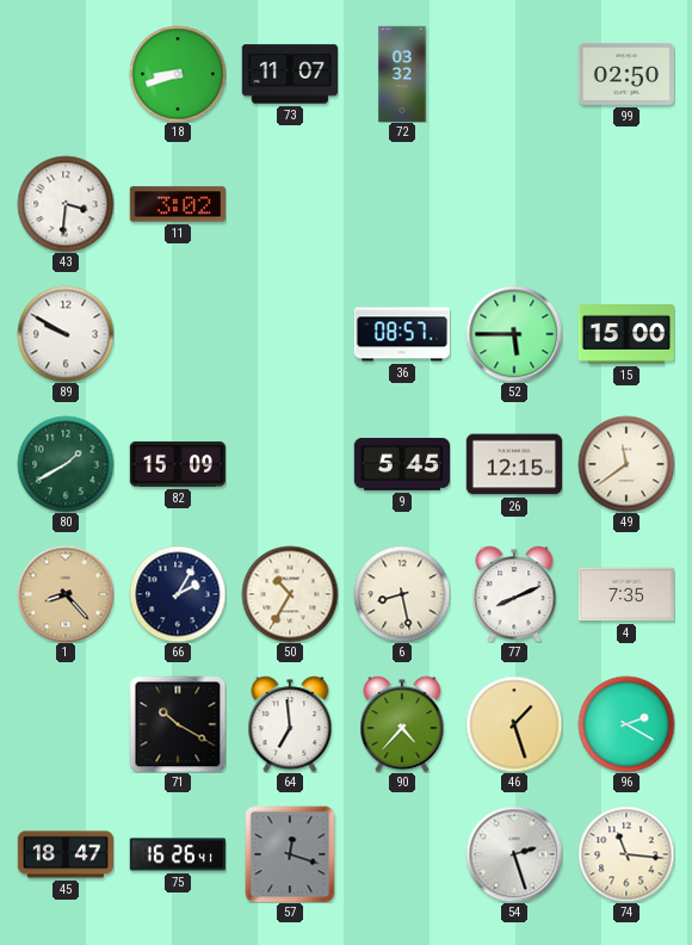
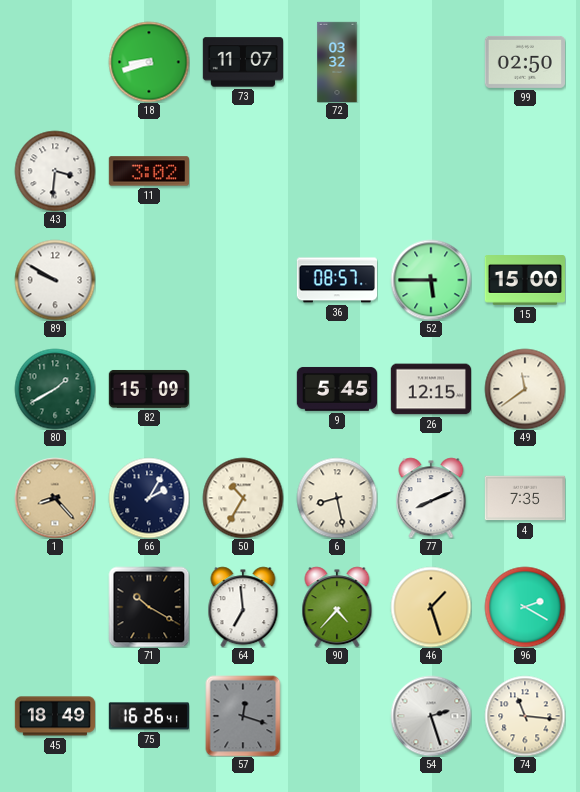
45: 18:47 -> 18:49
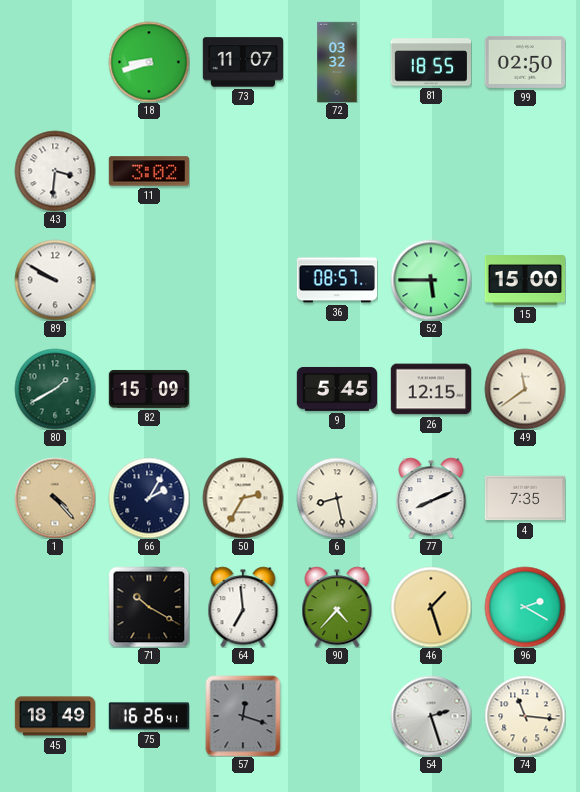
81: none -> 18:55
1: 8:23 -> 4:23
50: 10:35 -> 2:35
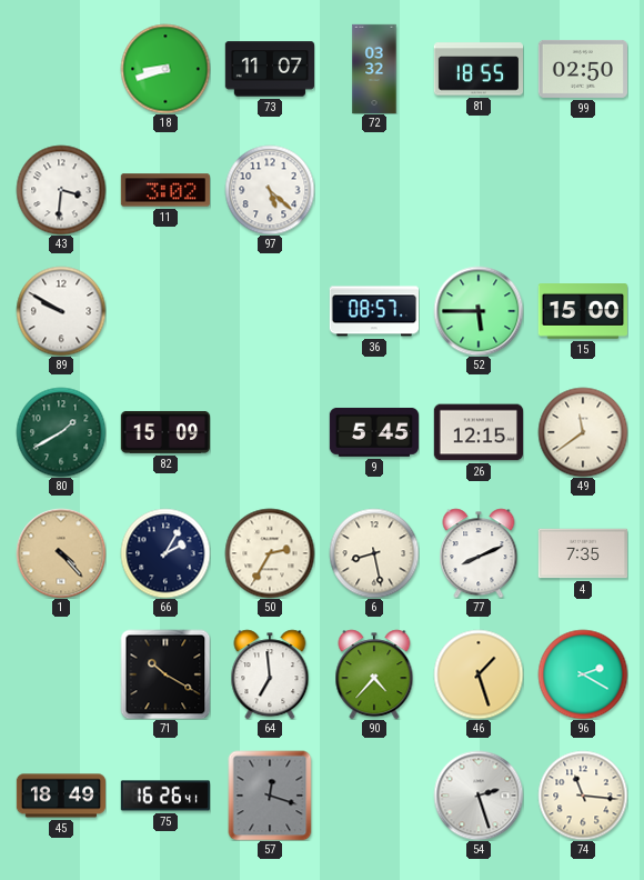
97: none -> 5:22
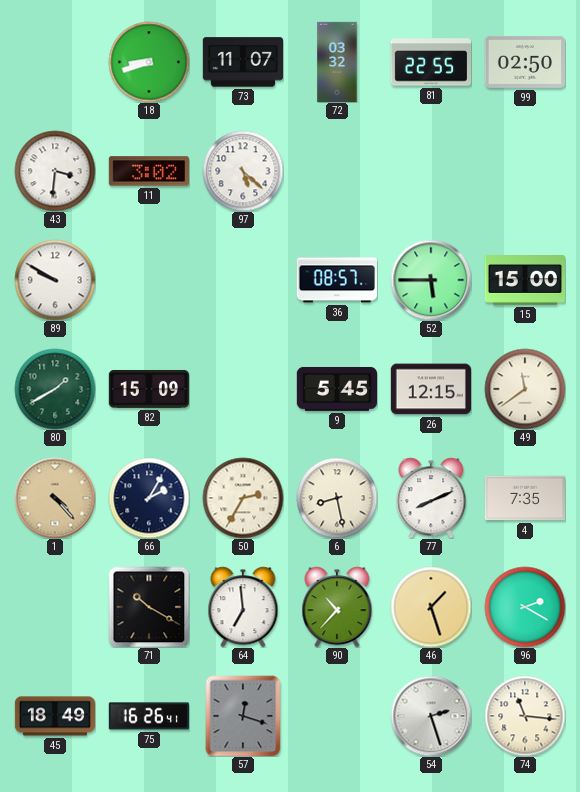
81: 18:55 -> 22:55
90: 4:37 -> 10:37
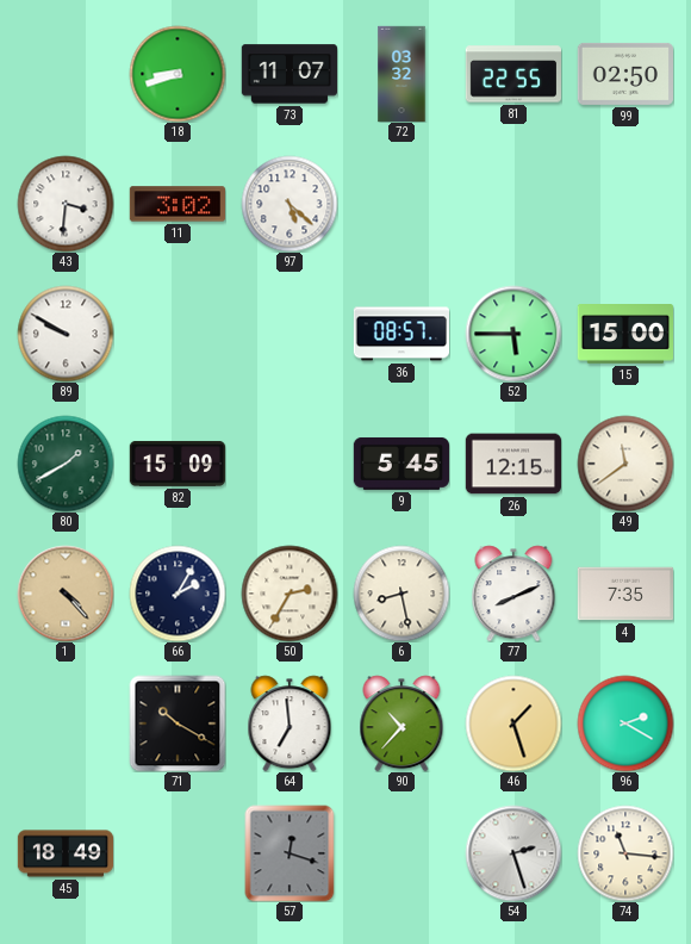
75: 16:26 -> none
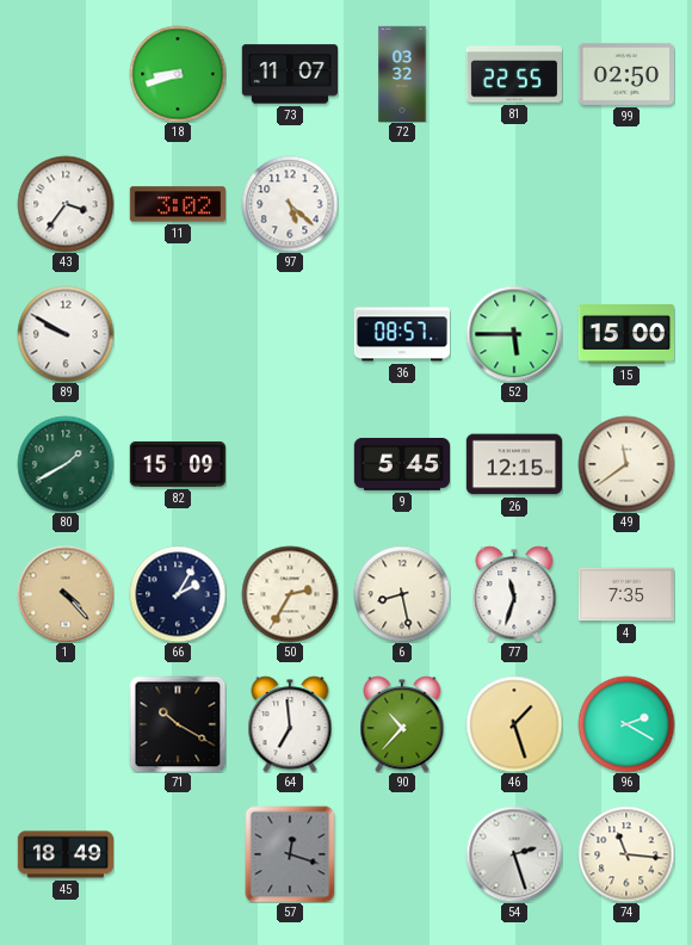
43: 3:31 -> 3:36
77: 8:11 -> 11:33
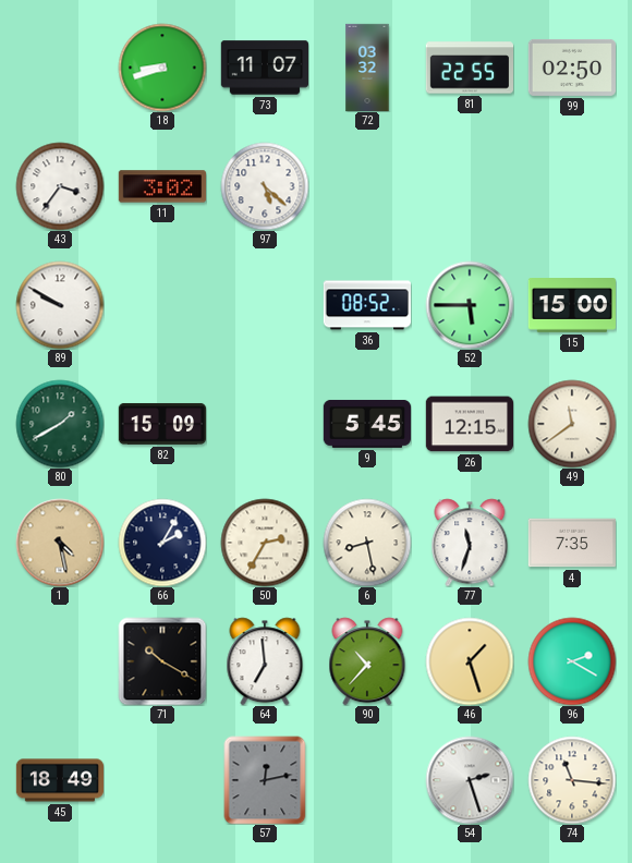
36: 08:57 -> 08:52
1: 4:23 -> 4:28
57: 12:18 -> 12:13
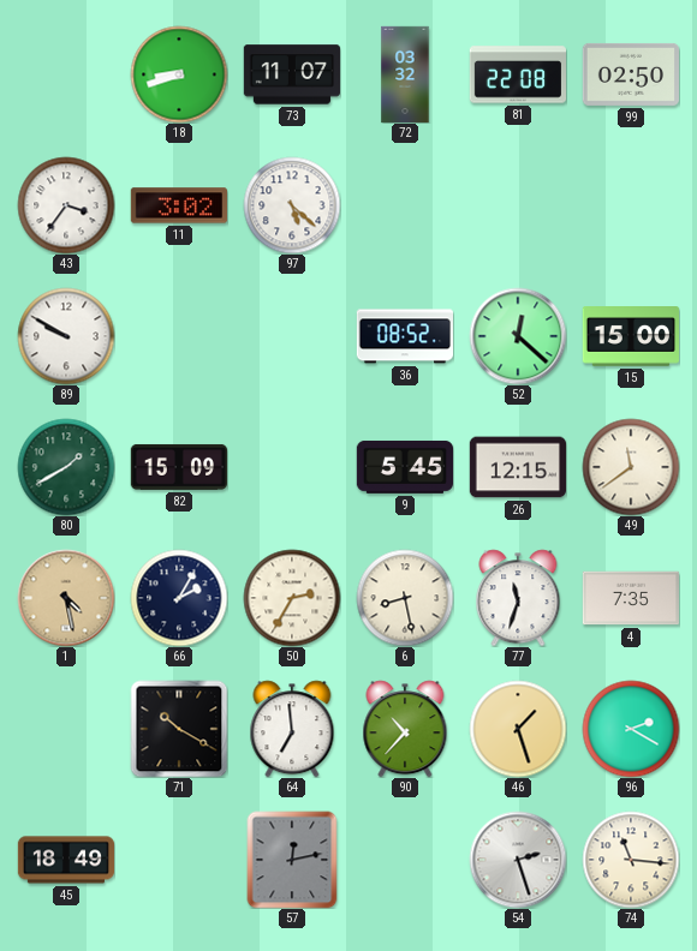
81: 22:55 -> 22:08
52: 5:45 -> 12:22
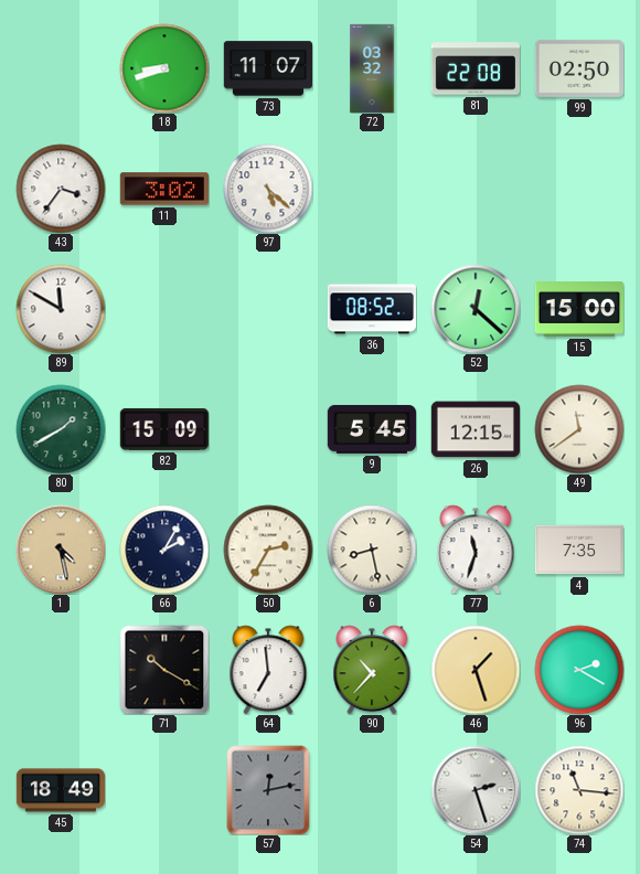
89: 9:50 -> 11:50
